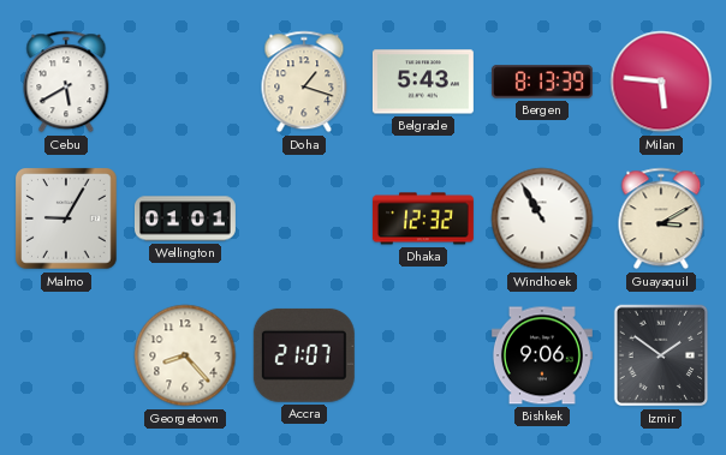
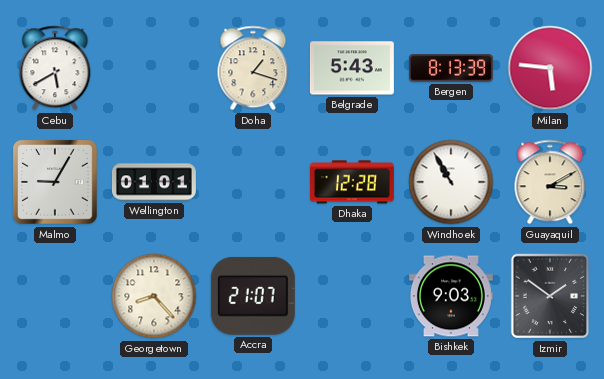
Dhaka: 12:32 -> 12:28
Bishkek: 9:06 -> 9:03
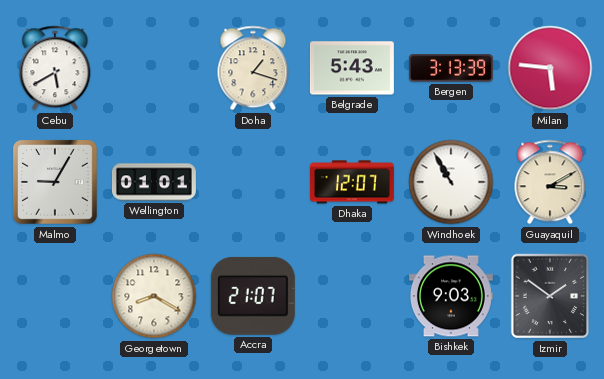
Bergen: 8:13 -> 3:13
Dhaka: 12:28 -> 12:07
Georgetown: 8:23 -> 8:20
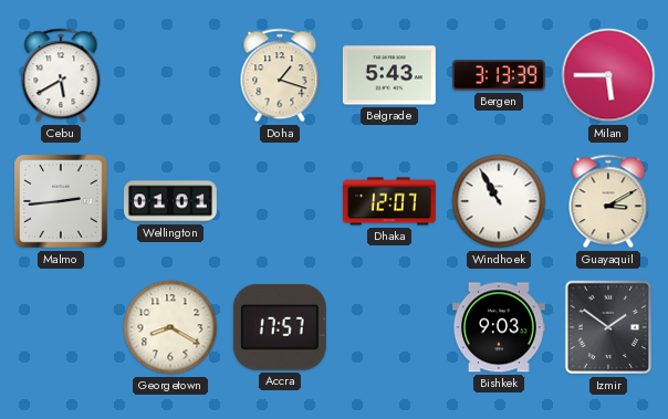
Milan: 5:46 -> 5:45
Malmo: 9:05 -> 2:44
Accra: 21:07 -> 17:57
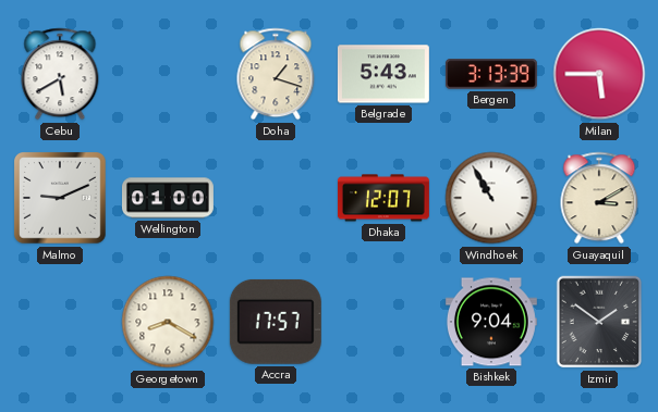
Malmo: 2:44 -> 9:11
Wellington: 01:01 -> 01:00
Bishkek: 9:03 -> 9:04
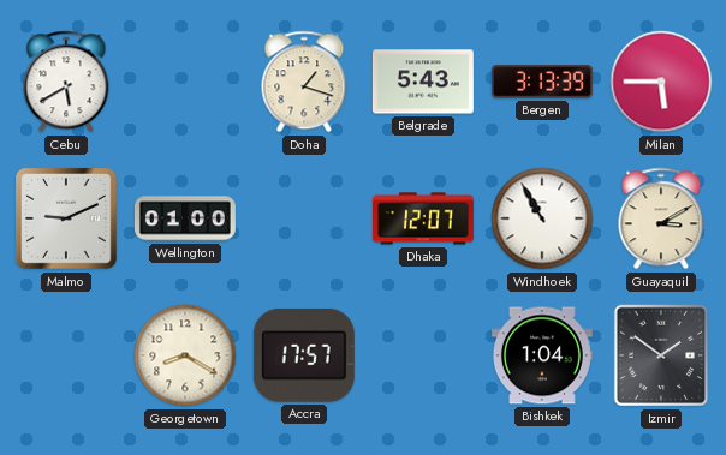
Bishkek: 9:04 -> 1:04
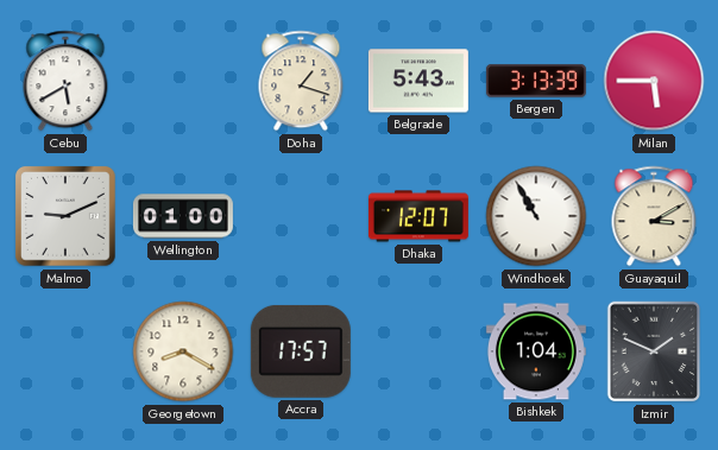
Izmir: 1:51 -> 1:49
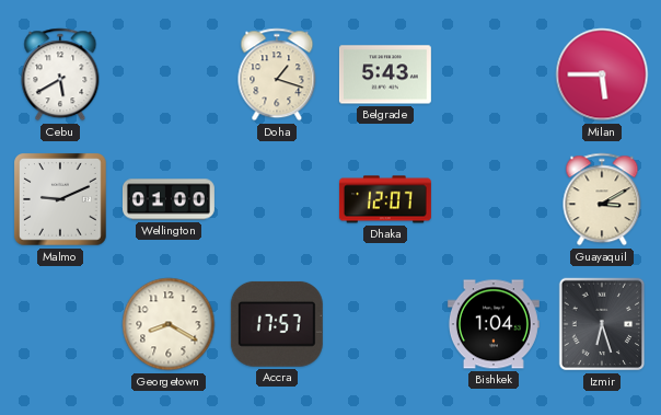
Bergen: 3:13 -> none
Windhoek: 10:55 -> none
Izmir: 1:49 -> 6:27
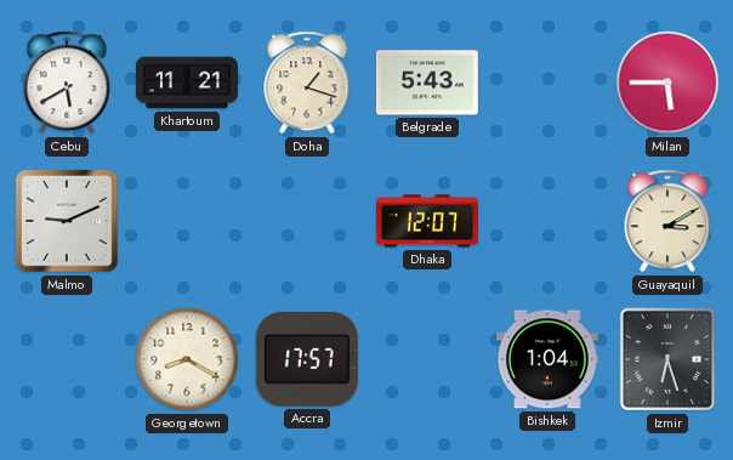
Khartoum: none -> 11:21
Wellington: 01:00 -> none
